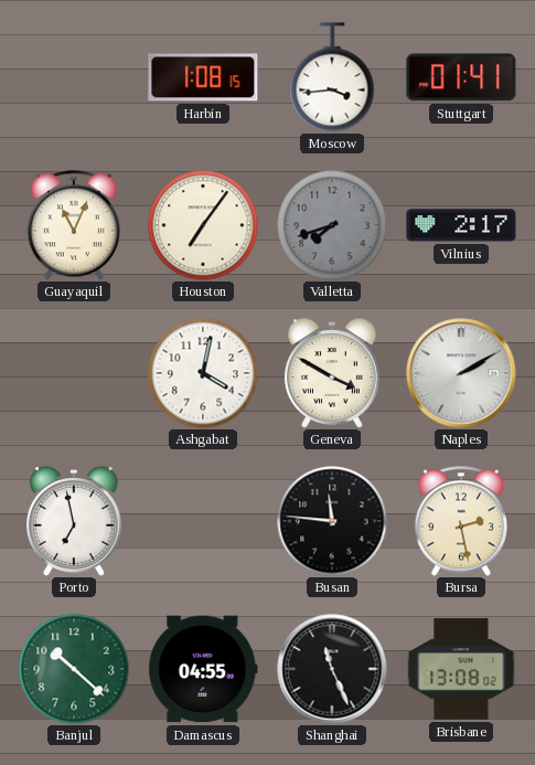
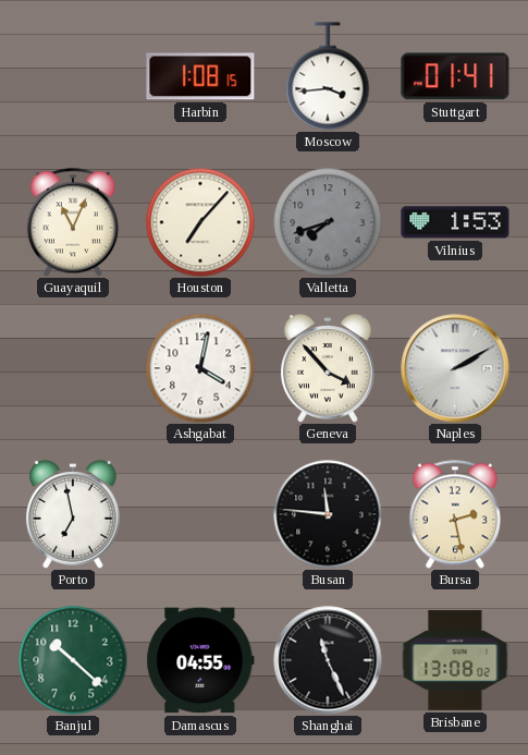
Houston: 7:06 -> 7:07
Vilnius: 2:17 -> 1:53
Geneva: 3:50 -> 3:53
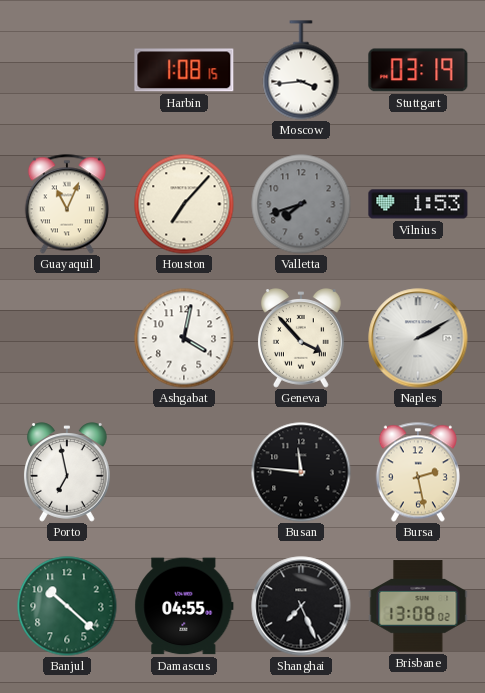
Stuttgart: 01:41 -> 03:19
Shanghai: 11:26 -> 7:26
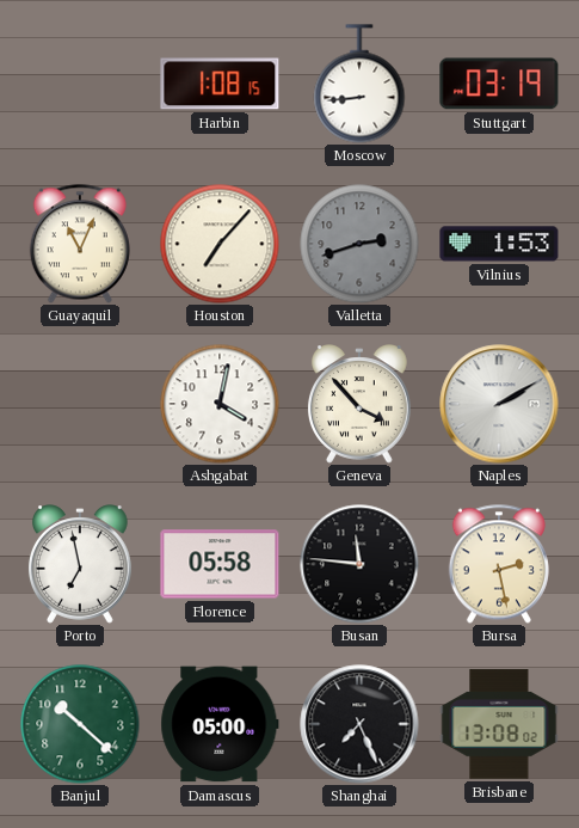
Moscow: 3:44 -> 8:44
Valletta: 7:42 -> 2:42
Florence: none -> 05:58
Damascus: 04:55 -> 05:00
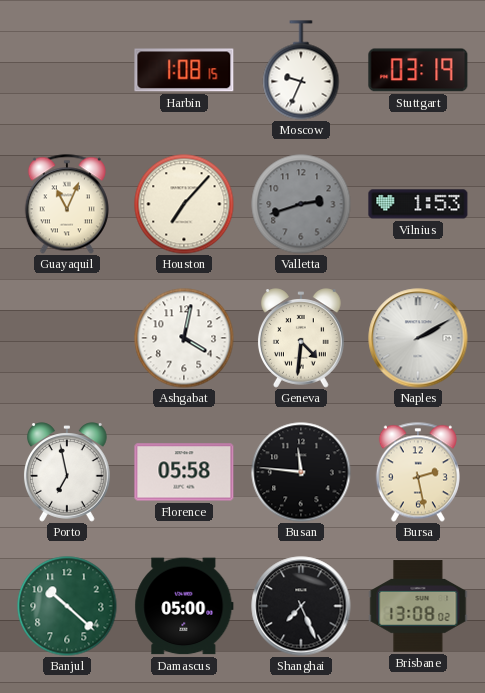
Moscow: 8:44 -> 9:34
Geneva: 3:53 -> 4:31
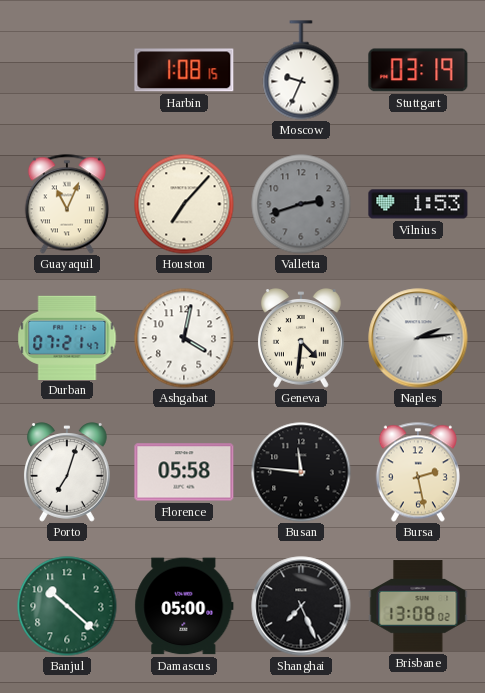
Durban: none -> 07:21
Naples: 2:10 -> 2:14
Porto: 6:58 -> 7:03
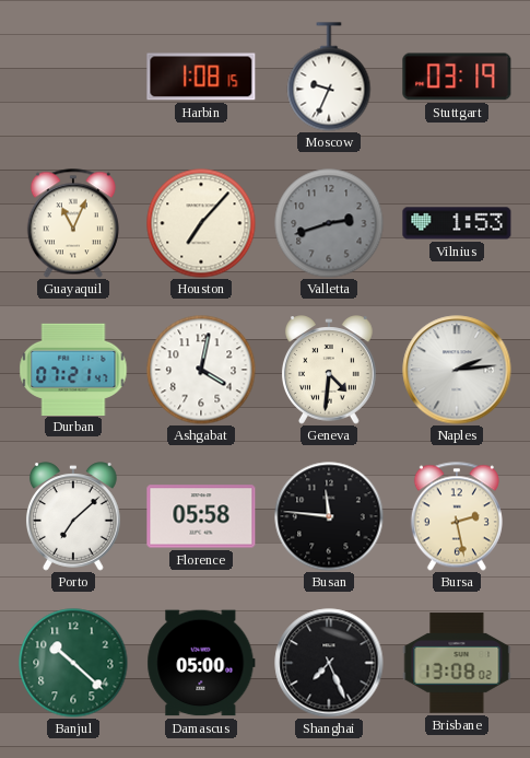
Porto: 7:03 -> 7:08
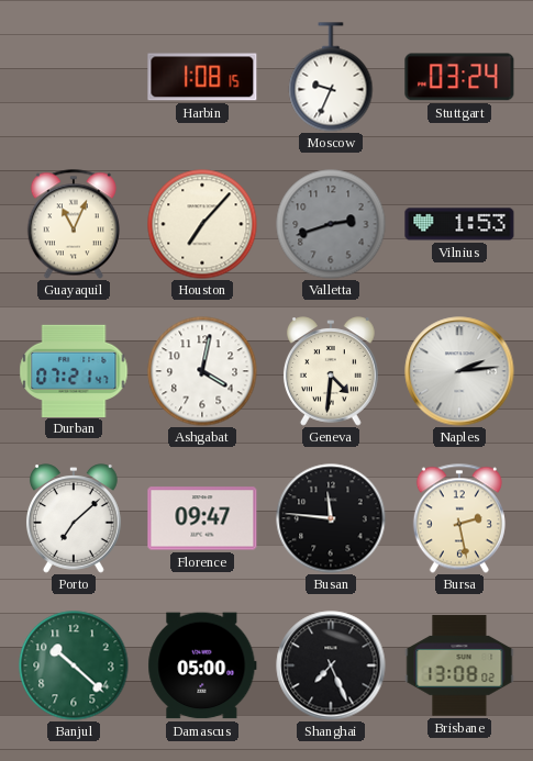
Stuttgart: 03:19 -> 03:24
Florence: 05:58 -> 09:47
